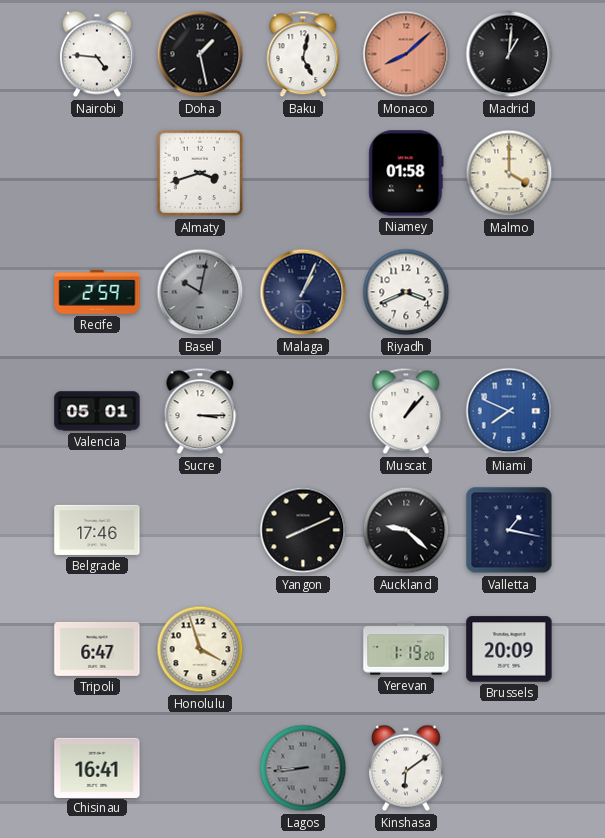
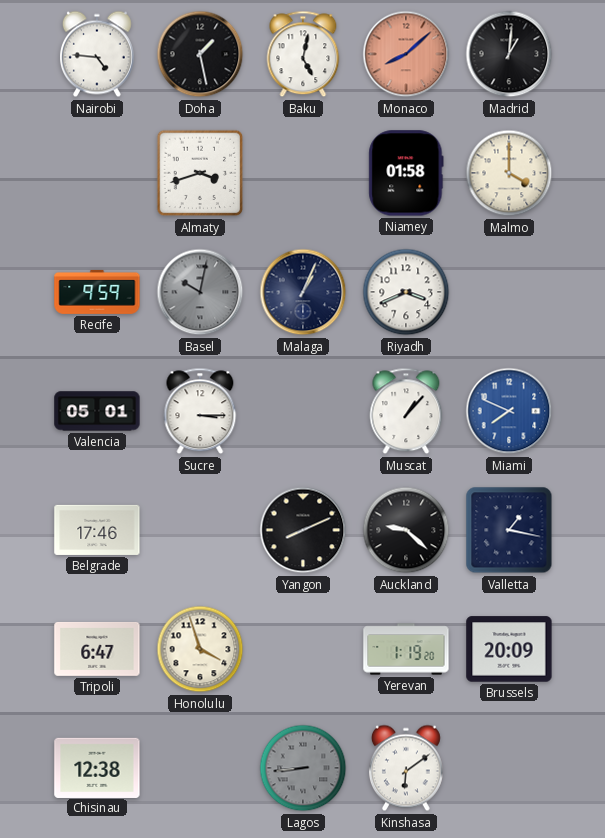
Recife: 2:59 -> 9:59
Chisinau: 16:41 -> 12:38
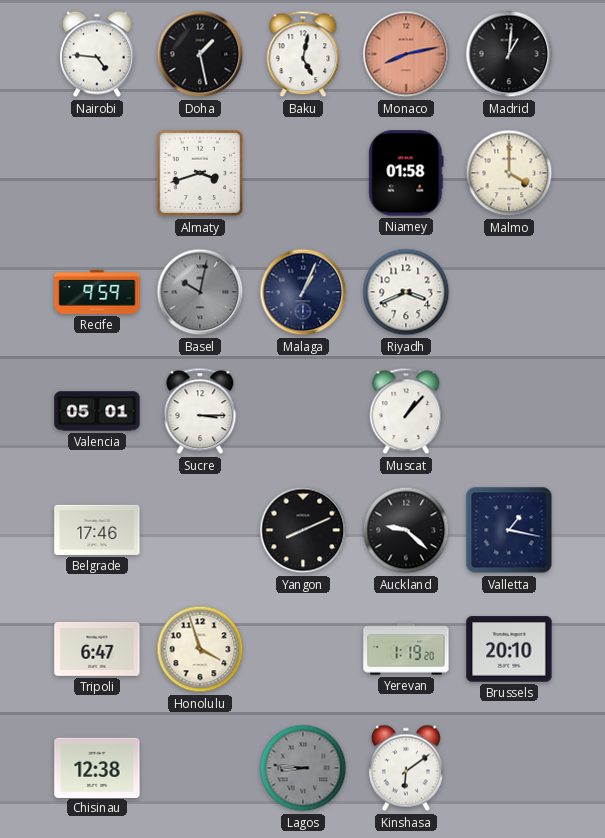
Monaco: 8:08 -> 8:13
Miami: 7:49 -> none
Brussels: 20:09 -> 20:10
Lagos: 8:44 -> 8:46
